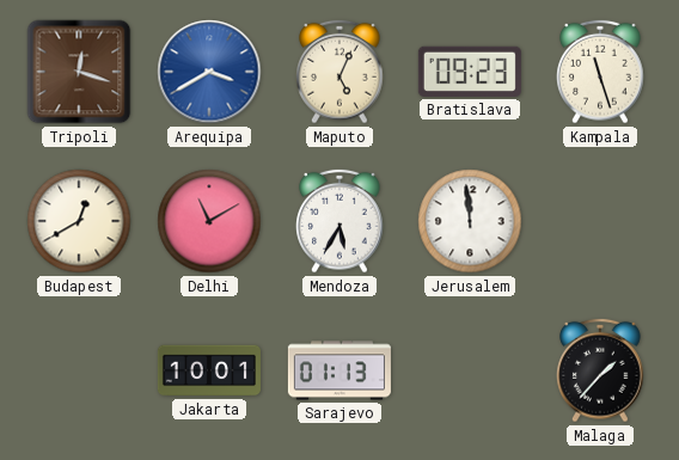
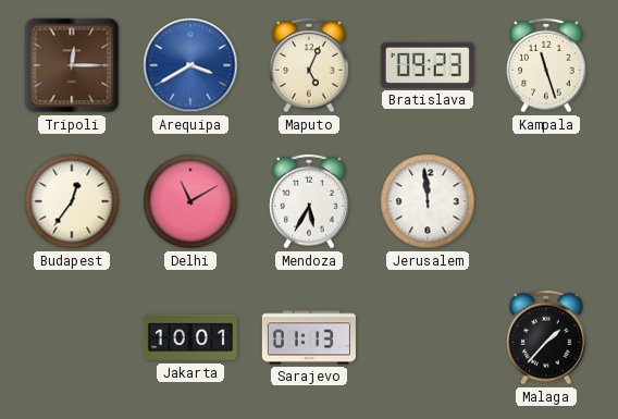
Tripoli: 12:18 -> 12:15
Budapest: 12:40 -> 12:36
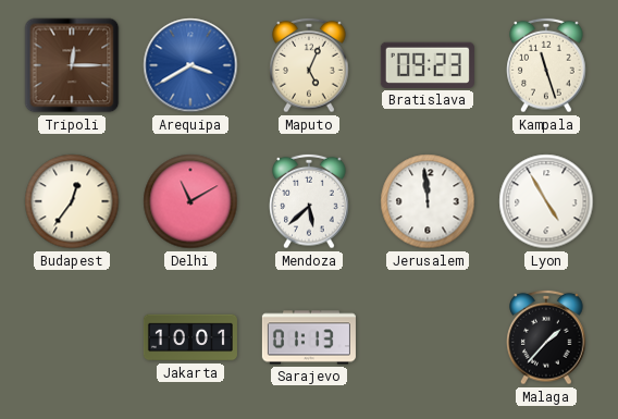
Mendoza: 5:35 -> 5:38
Lyon: none -> 4:55
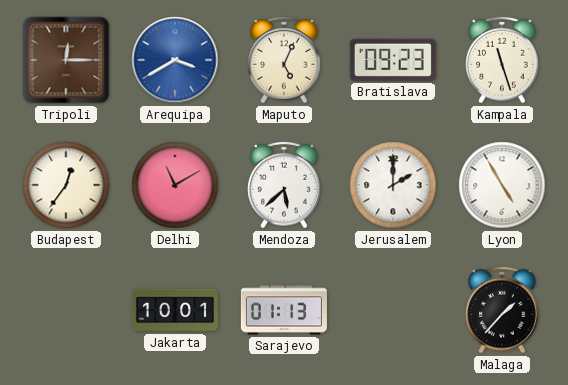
Jerusalem: 11:59 -> 2:00
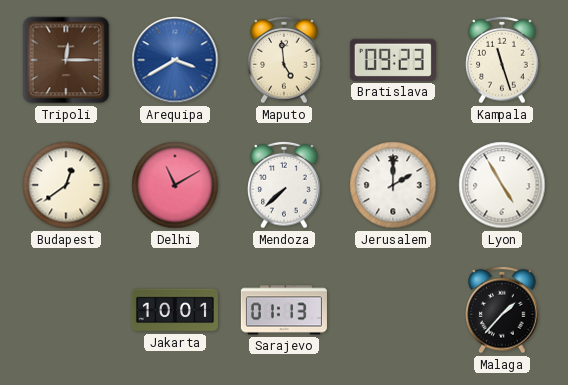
Maputo: 5:04 -> 4:59
Budapest: 12:36 -> 12:39
Mendoza: 5:38 -> 7:38
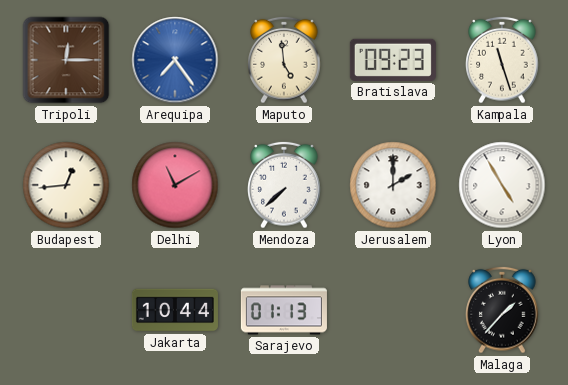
Arequipa: 3:40 -> 7:24
Budapest: 12:39 -> 12:44
Jakarta: 10:01 -> 10:44
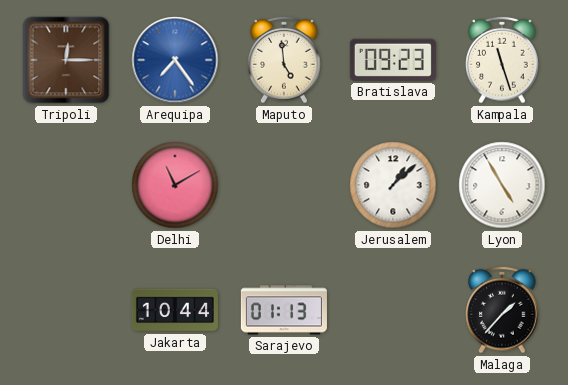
Budapest: 12:44 -> none
Mendoza: 7:38 -> none
Jerusalem: 2:00 -> 1:08
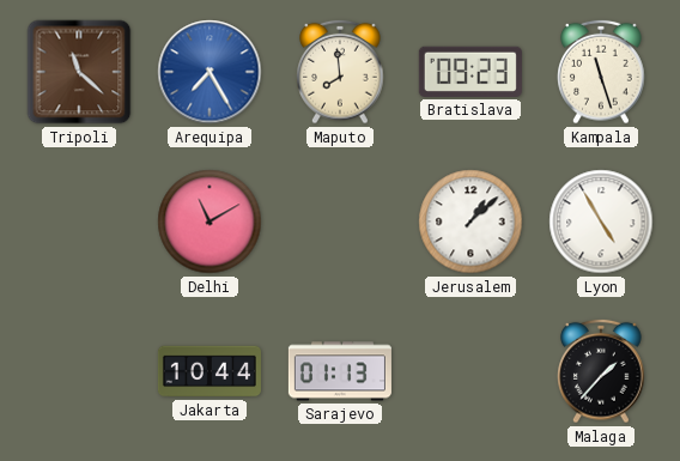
Tripoli: 12:15 -> 11:22
Arequipa: 7:24 -> 7:25
Maputo: 4:59 -> 7:59
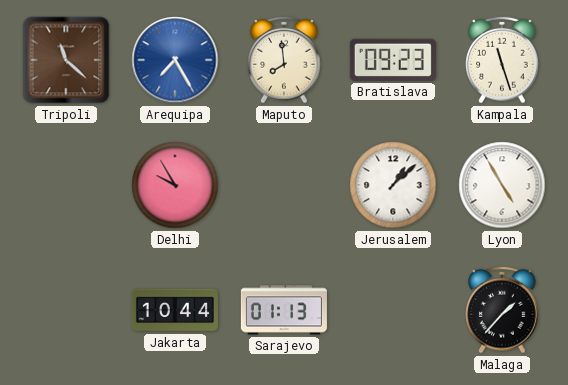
Delhi: 11:10 -> 9:55
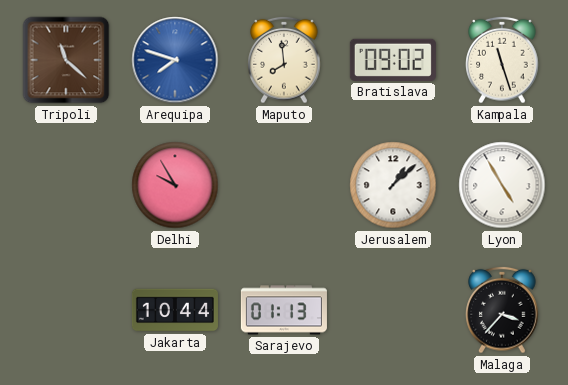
Arequipa: 7:25 -> 7:48
Bratislava: 09:23 -> 09:02
Malaga: 1:37 -> 3:37
